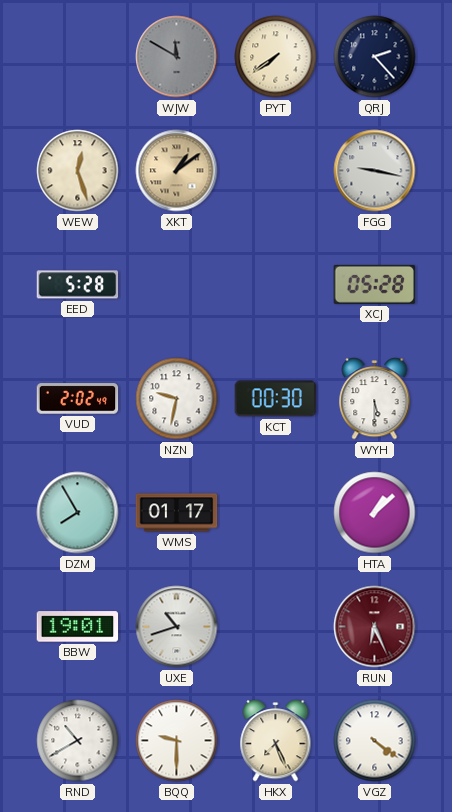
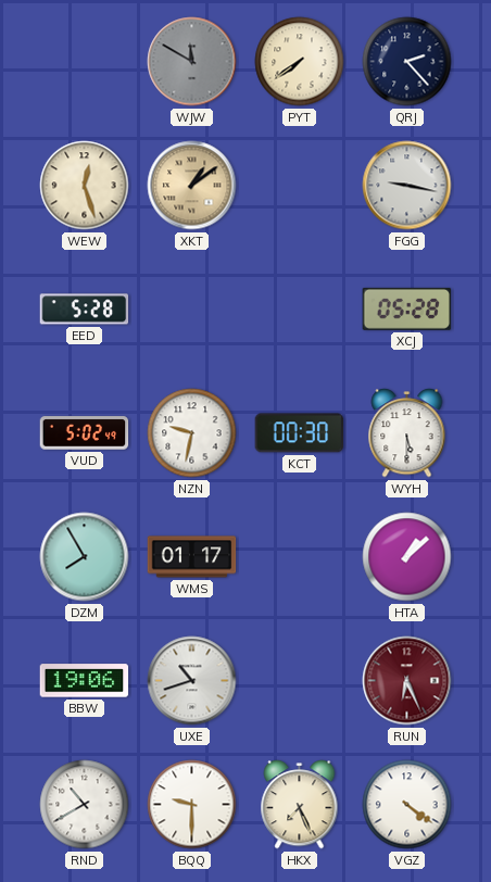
VUD: 2:02 -> 5:02
BBW: 19:01 -> 19:06
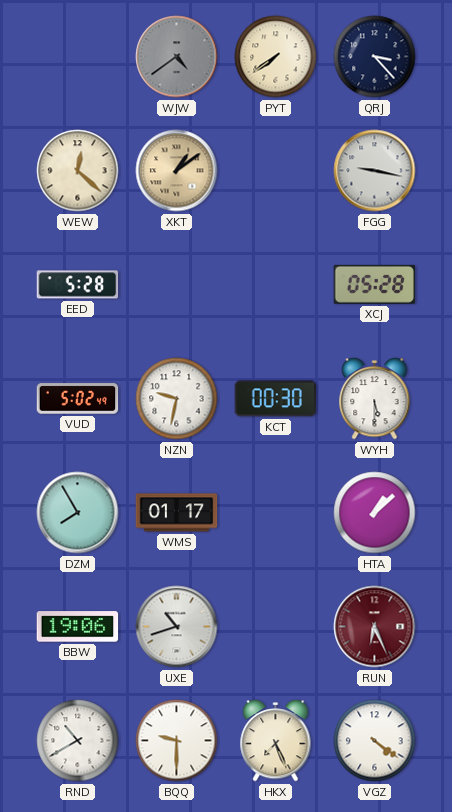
WJW: 11:50 -> 4:39
QRJ: 2:23 -> 3:23
WEW: 12:27 -> 12:22
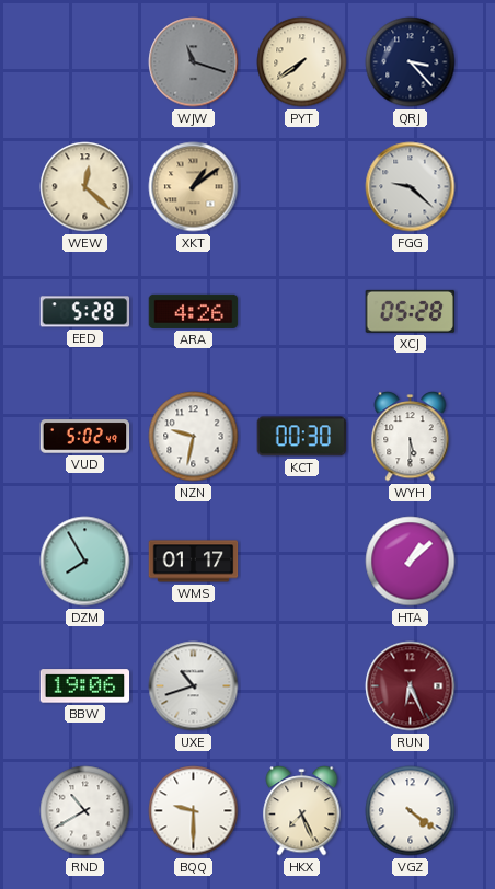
WJW: 4:39 -> 11:18
FGG: 9:17 -> 9:22
ARA: none -> 4:26
